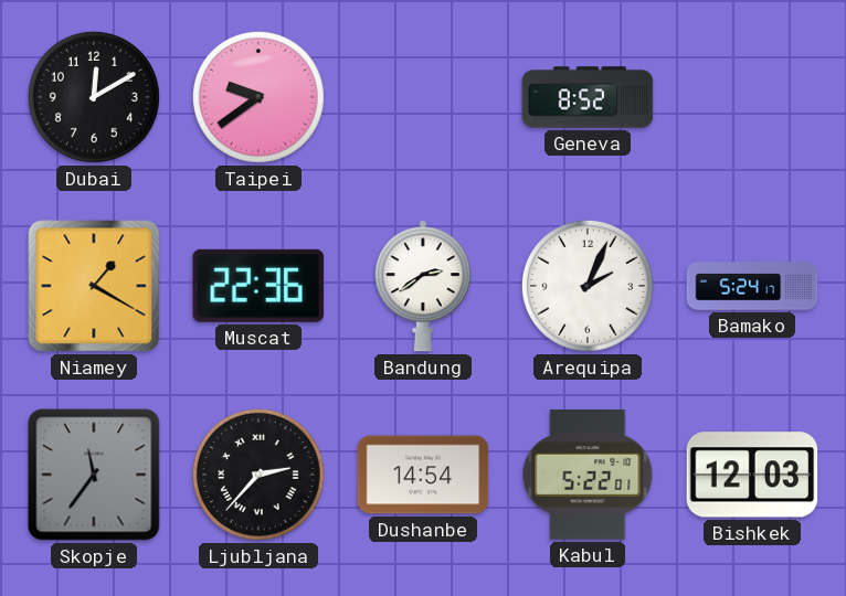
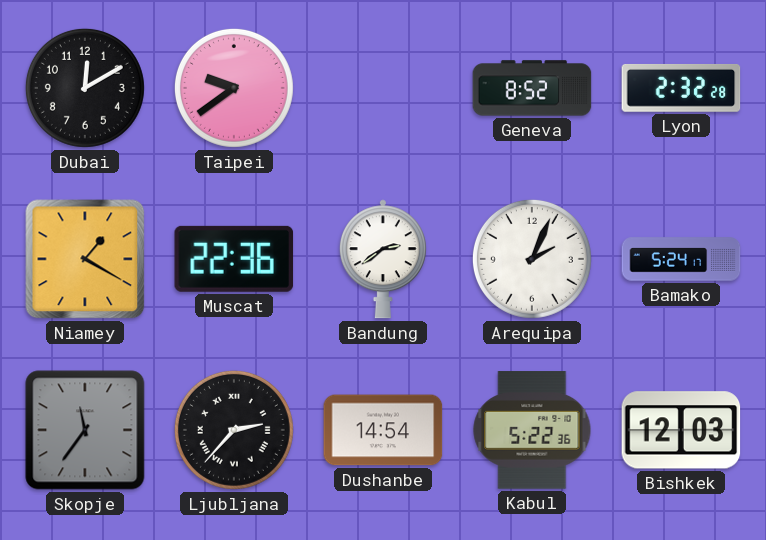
Lyon: none -> 2:32
Kabul: 5:22:01 -> 5:22:36
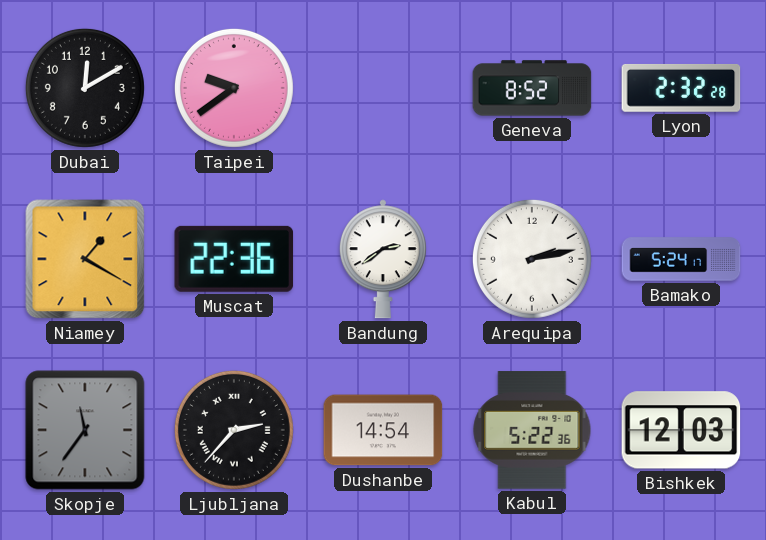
Arequipa: 2:04 -> 2:13
